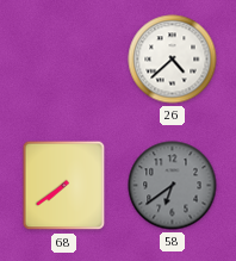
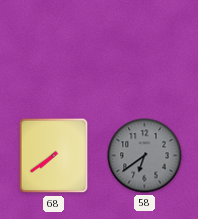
26: 4:38 -> none
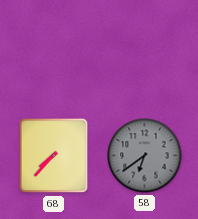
68: 7:39 -> 7:37
